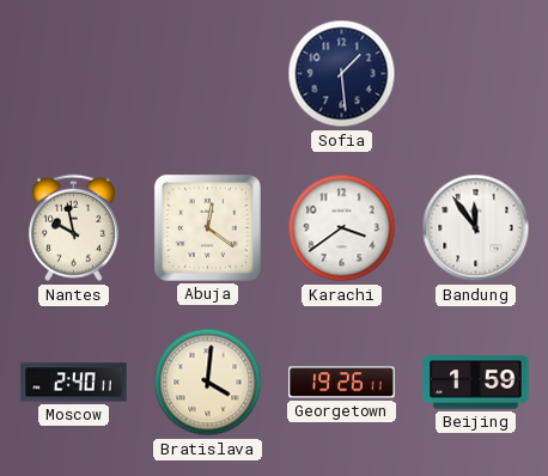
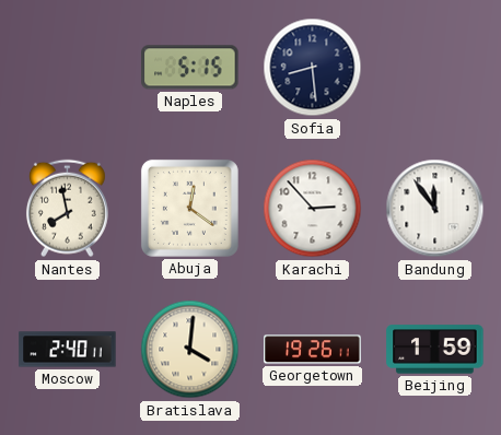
Naples: none -> 5:15
Sofia: 1:29 -> 8:29
Nantes: 9:58 -> 7:58
Karachi: 3:39 -> 2:53
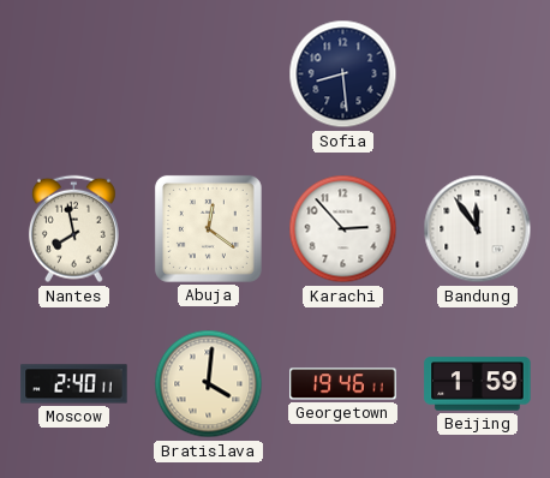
Naples: 5:15 -> none
Georgetown: 19:26 -> 19:46
